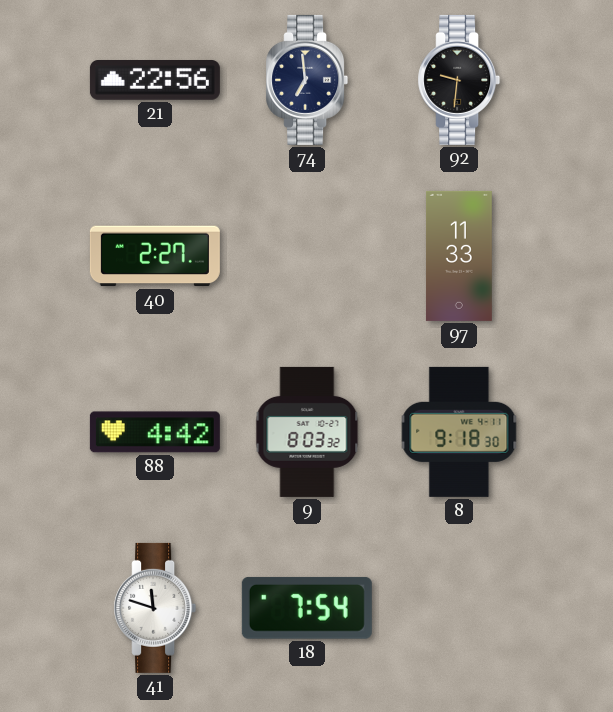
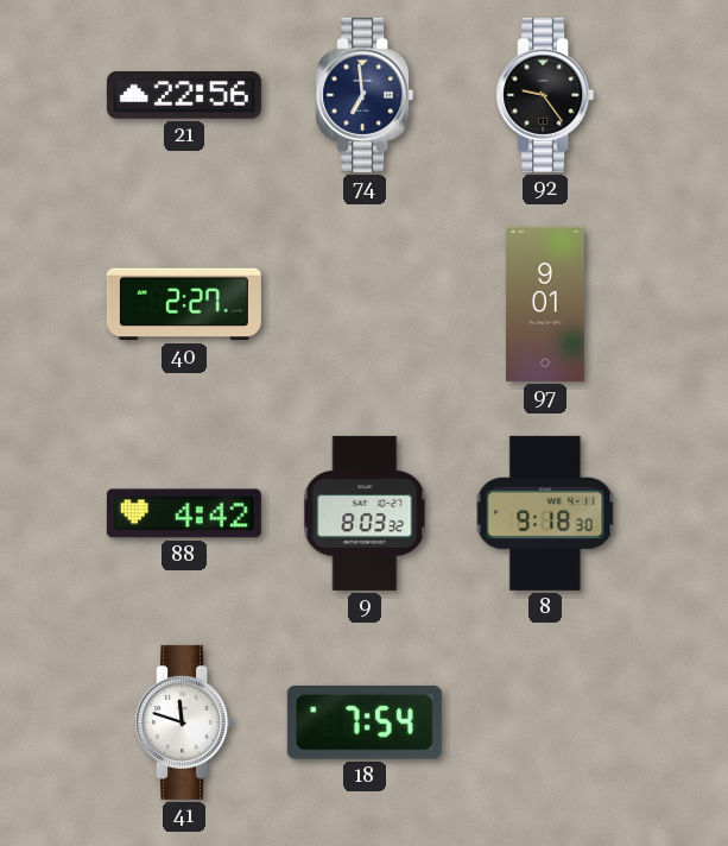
92: 9:31 -> 9:24
97: 11:33 -> 9:01
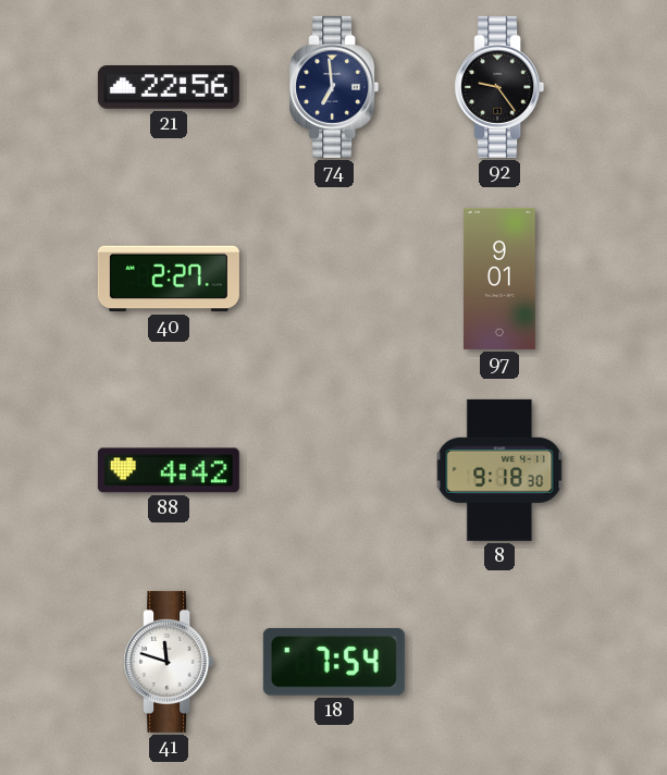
9: 8:03 -> none
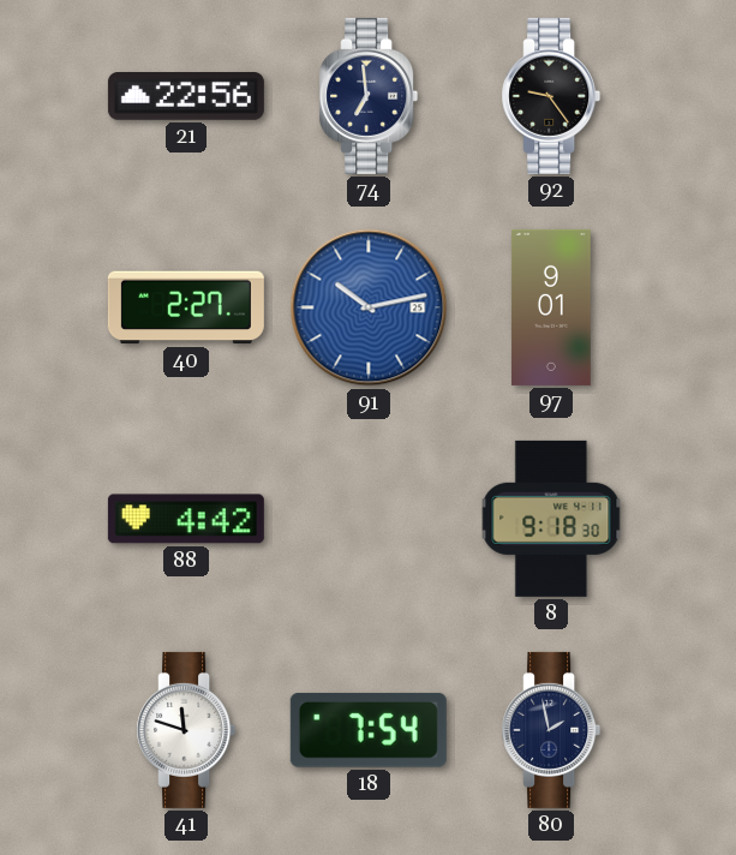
91: none -> 10:13
80: none -> 1:58
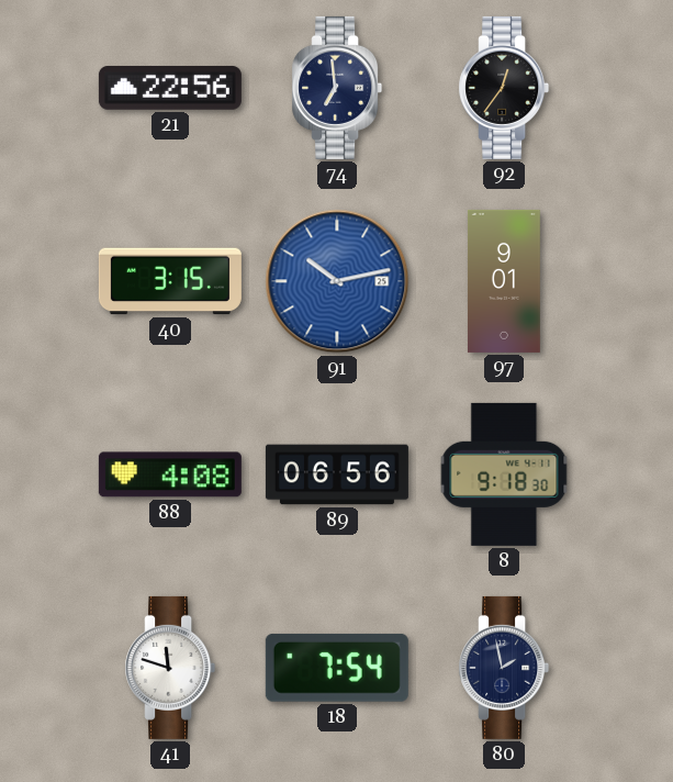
92: 9:24 -> 12:36
40: 2:27 -> 3:15
88: 4:42 -> 4:08
89: none -> 06:56
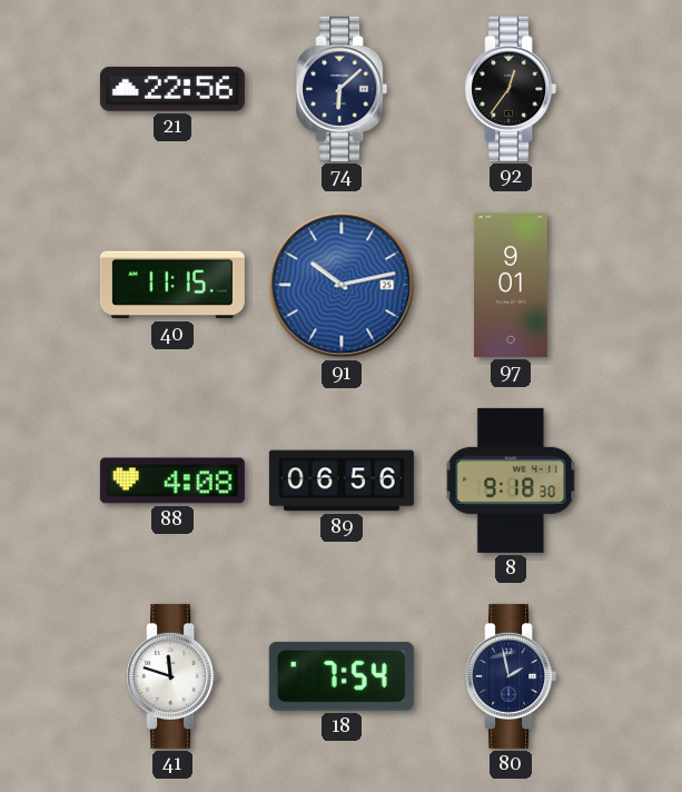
74: 6:59 -> 6:08
40: 3:15 -> 11:15
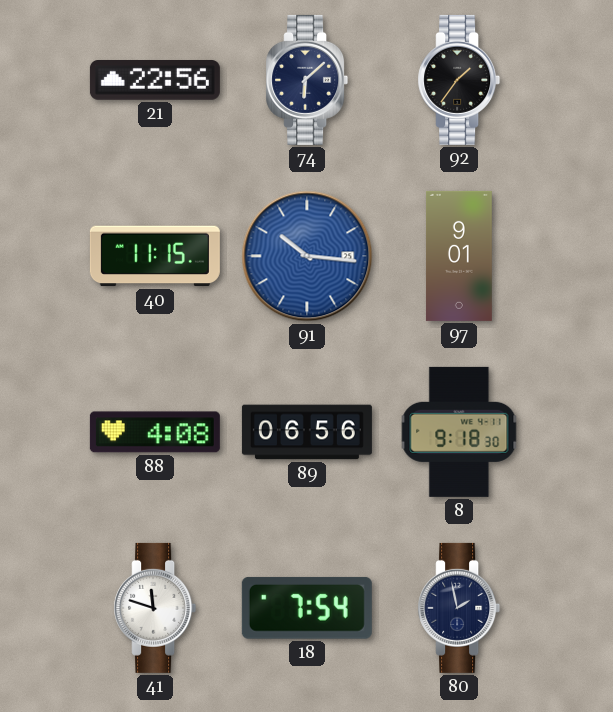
92: 12:36 -> 1:36
91: 10:13 -> 10:16
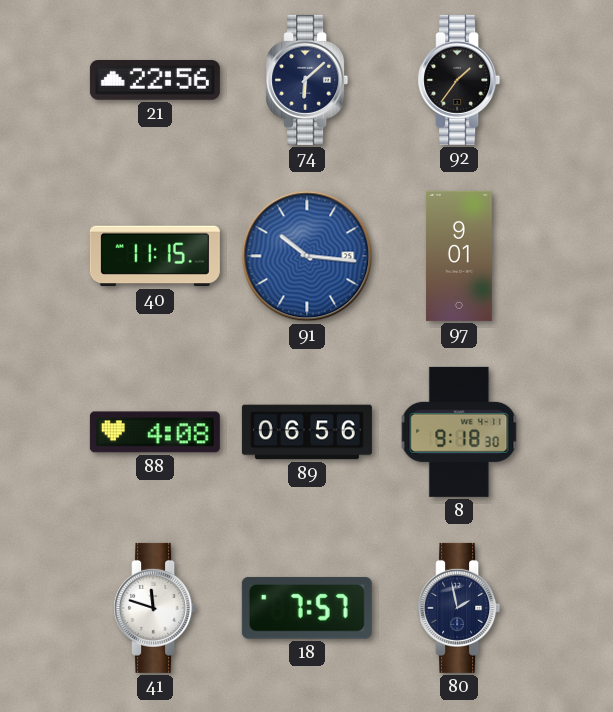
18: 7:54 -> 7:57
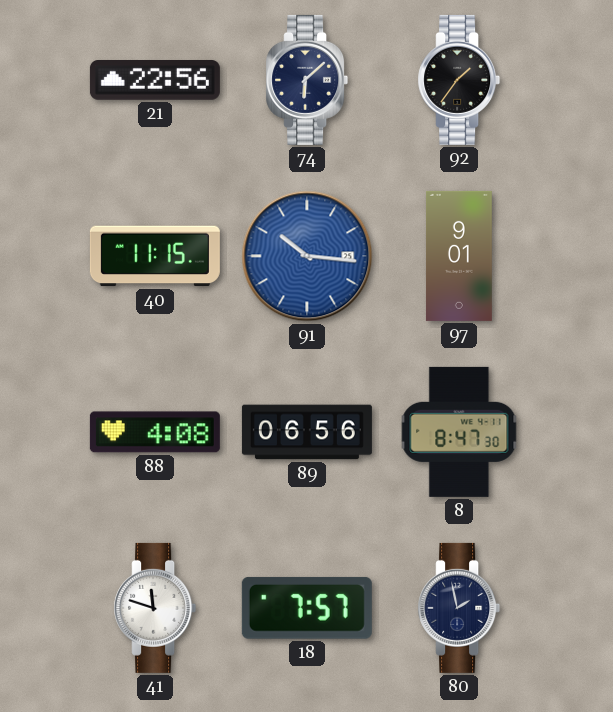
8: 9:18 -> 8:47
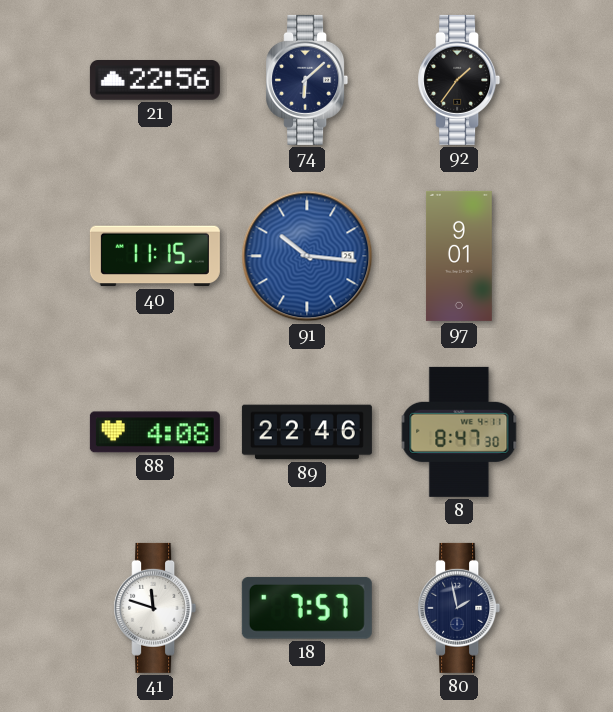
89: 06:56 -> 22:46
